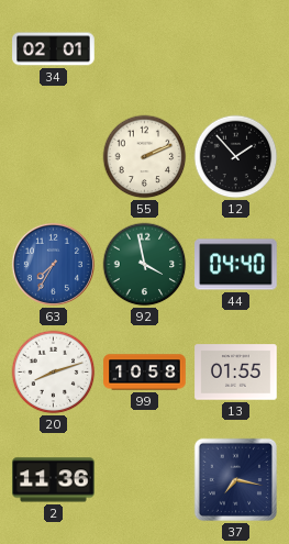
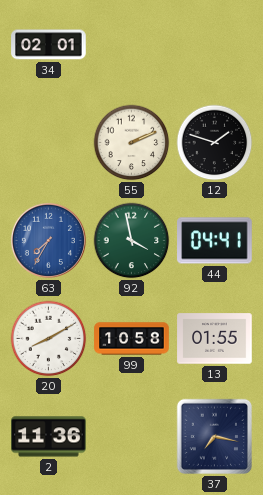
12: 1:53 -> 1:48
44: 04:40 -> 04:41
20: 8:12 -> 8:10
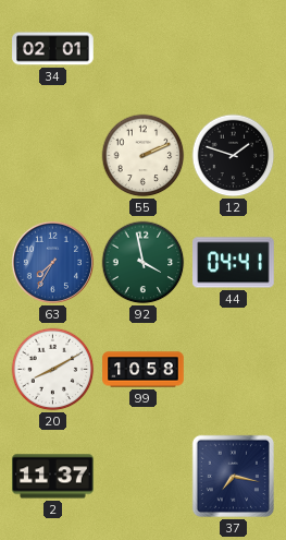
13: 01:55 -> none
2: 11:36 -> 11:37
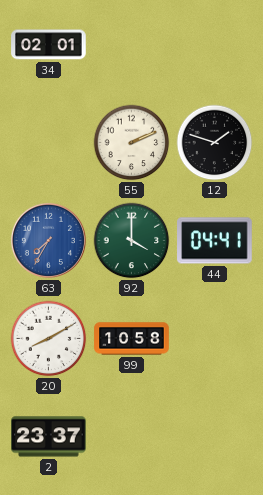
92: 3:58 -> 4:00
2: 11:37 -> 23:37
37: 7:17 -> none
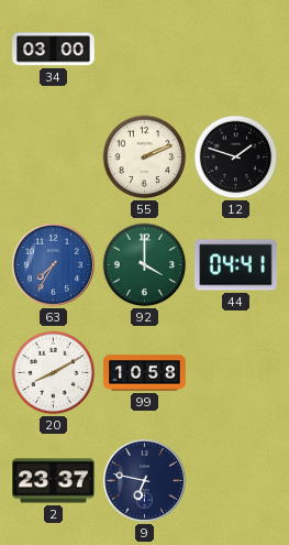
34: 02:01 -> 03:00
9: none -> 6:47
